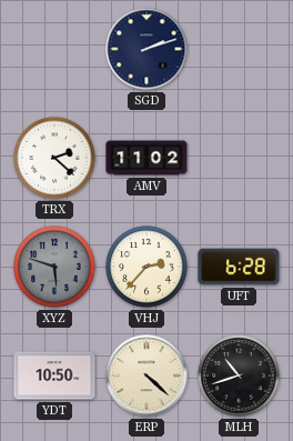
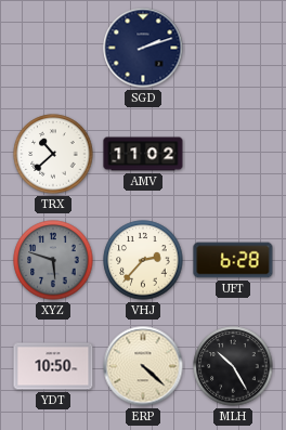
TRX: 2:22 -> 10:38
MLH: 10:42 -> 10:25
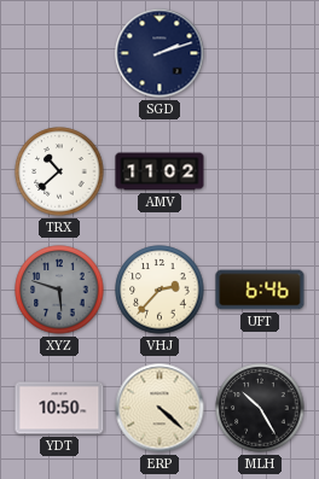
UFT: 6:28 -> 6:46
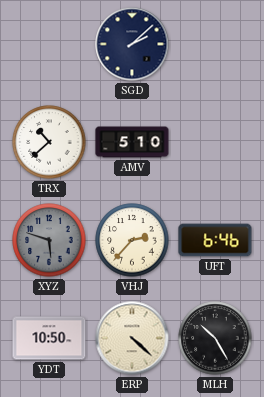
SGD: 2:12 -> 2:08
AMV: 11:02 -> 5:10
